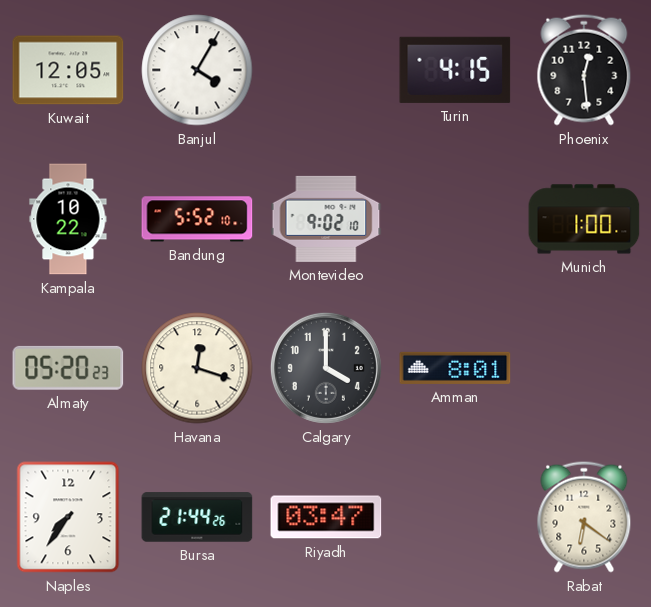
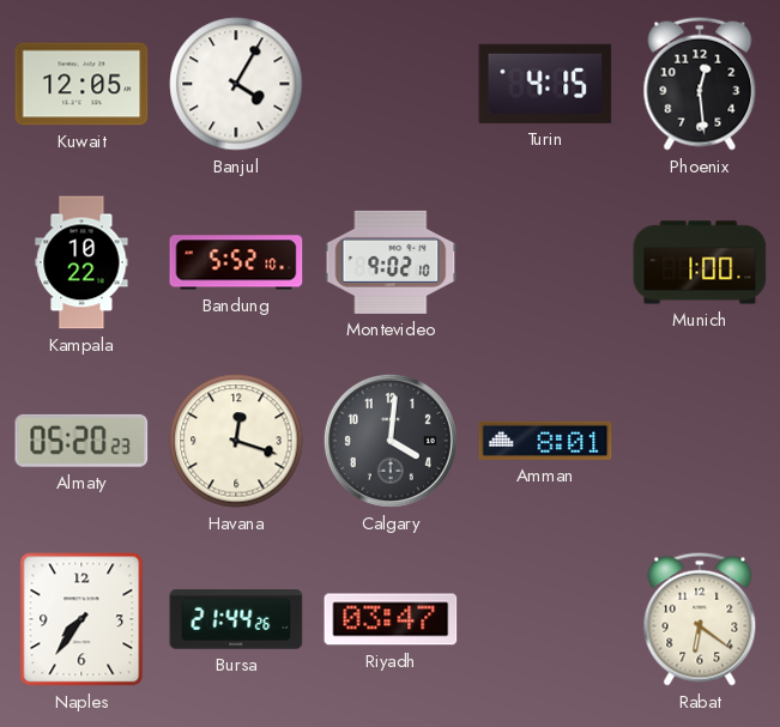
Calgary: 4:00 -> 4:01
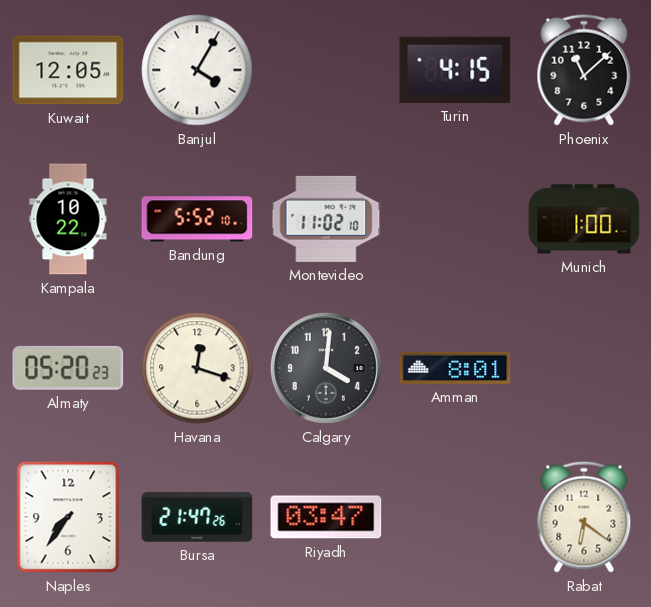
Phoenix: 12:29 -> 11:08
Montevideo: 9:02 -> 11:02
Bursa: 21:44 -> 21:47
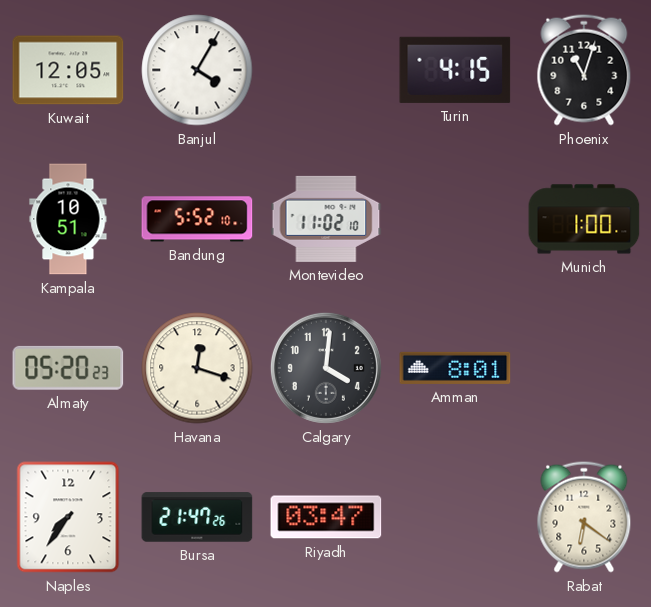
Phoenix: 11:08 -> 11:03
Kampala: 10:22 -> 10:51
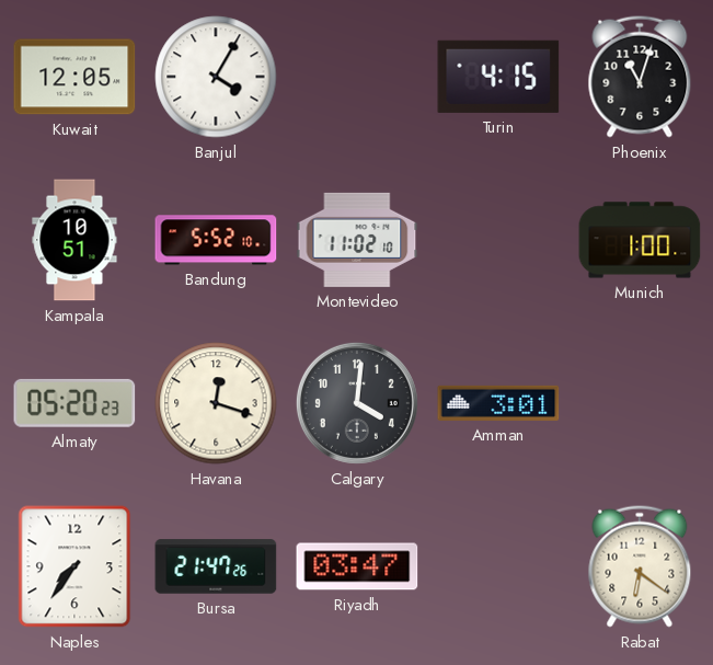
Amman: 8:01 -> 3:01
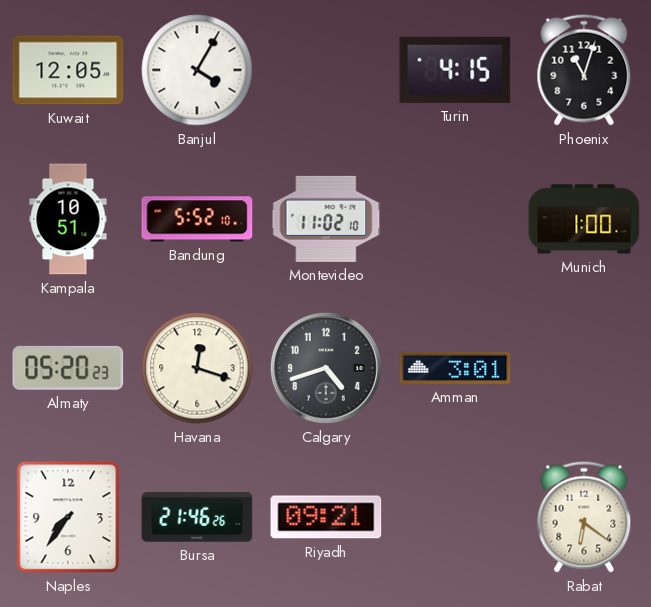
Calgary: 4:01 -> 4:42
Bursa: 21:47 -> 21:46
Riyadh: 03:47 -> 09:21
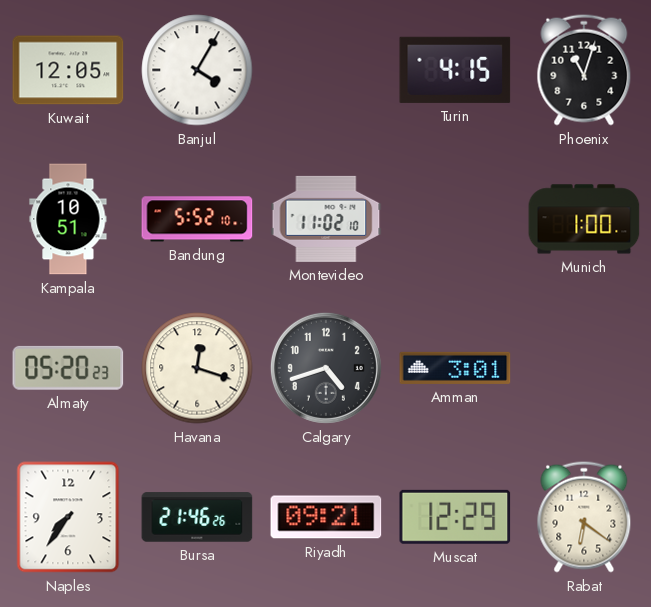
Muscat: none -> 12:29
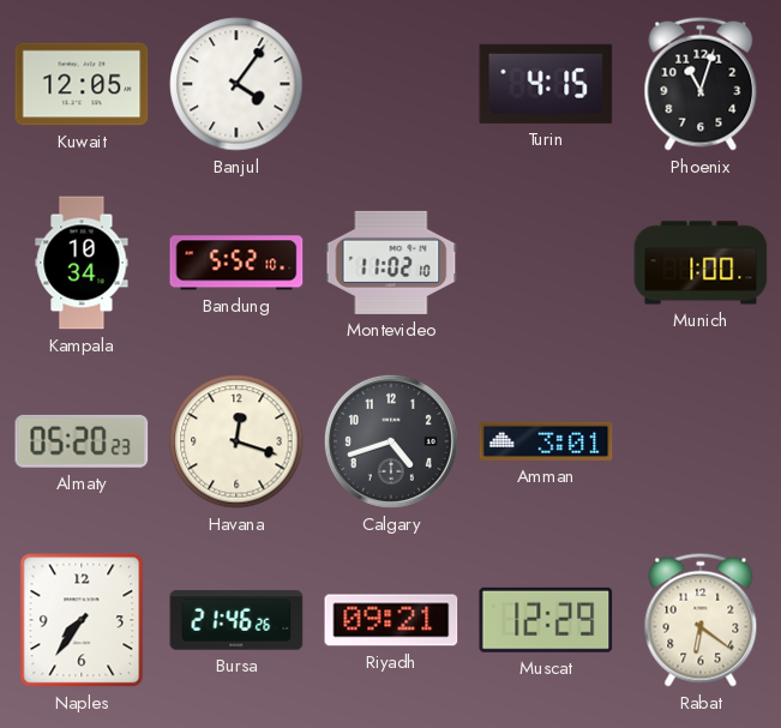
Banjul: 4:05 -> 4:06
Kampala: 10:51 -> 10:34
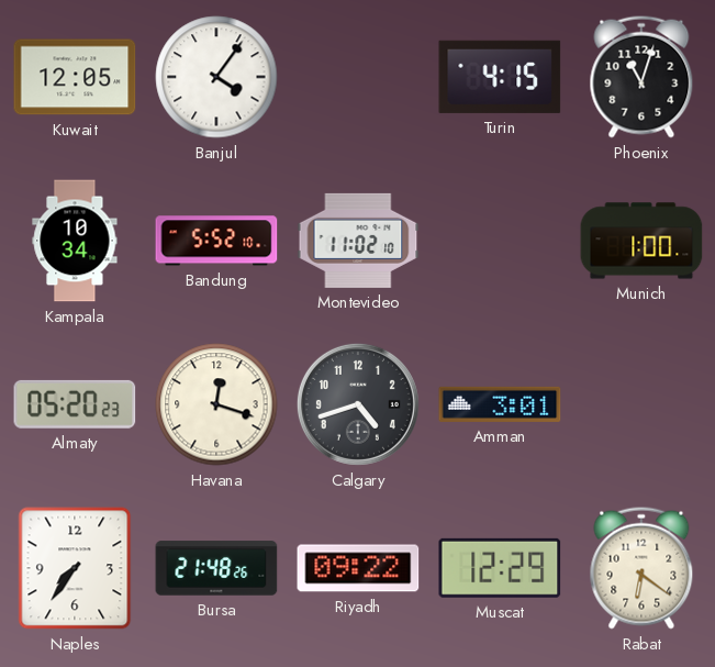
Bursa: 21:46 -> 21:48
Riyadh: 09:21 -> 09:22
